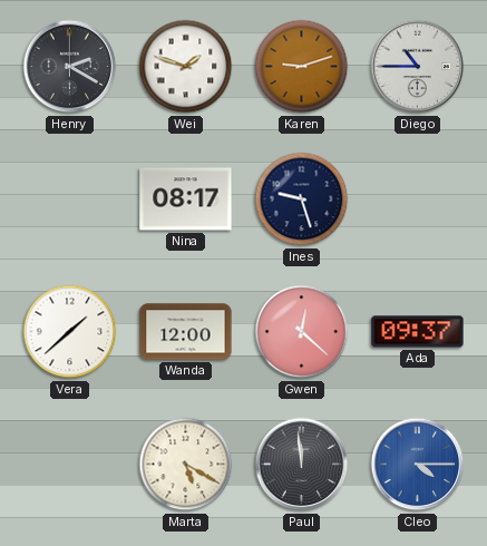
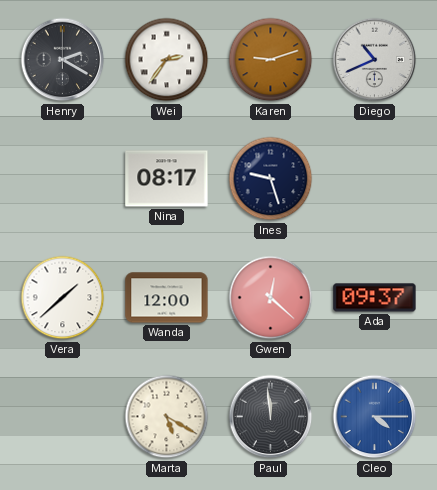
Wei: 1:48 -> 2:36
Diego: 10:45 -> 10:41
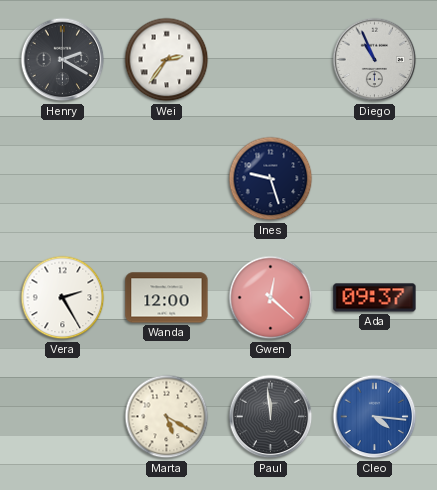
Karen: 9:12 -> none
Diego: 10:41 -> 10:56
Nina: 08:17 -> none
Vera: 1:38 -> 2:25
Cleo: 4:15 -> 4:16
